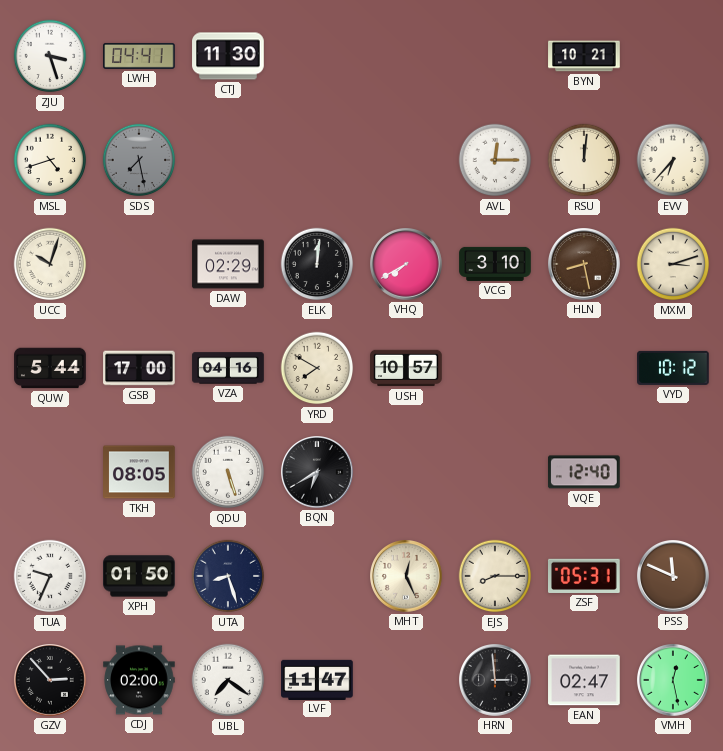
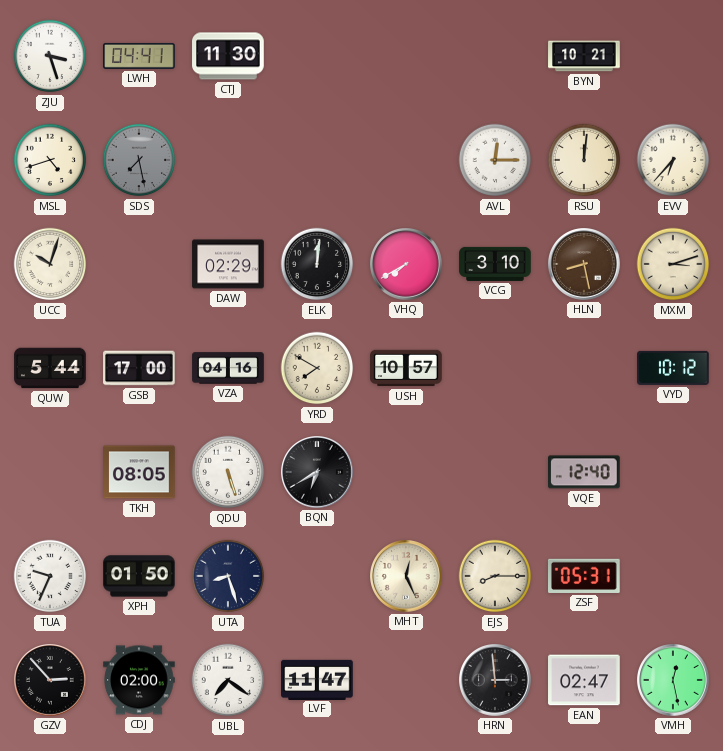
PSS: 11:49 -> none
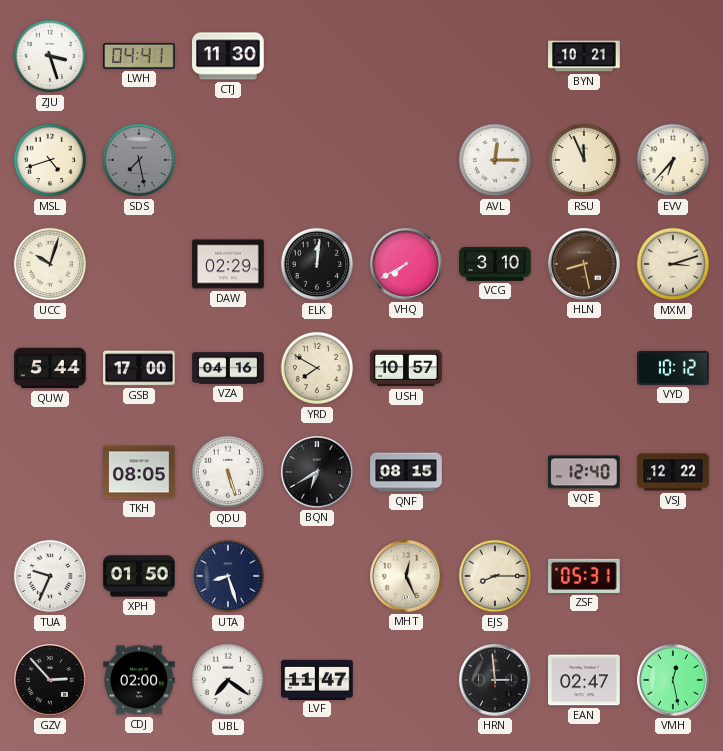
RSU: 12:01 -> 11:56
QNF: none -> 08:15
VSJ: none -> 12:22
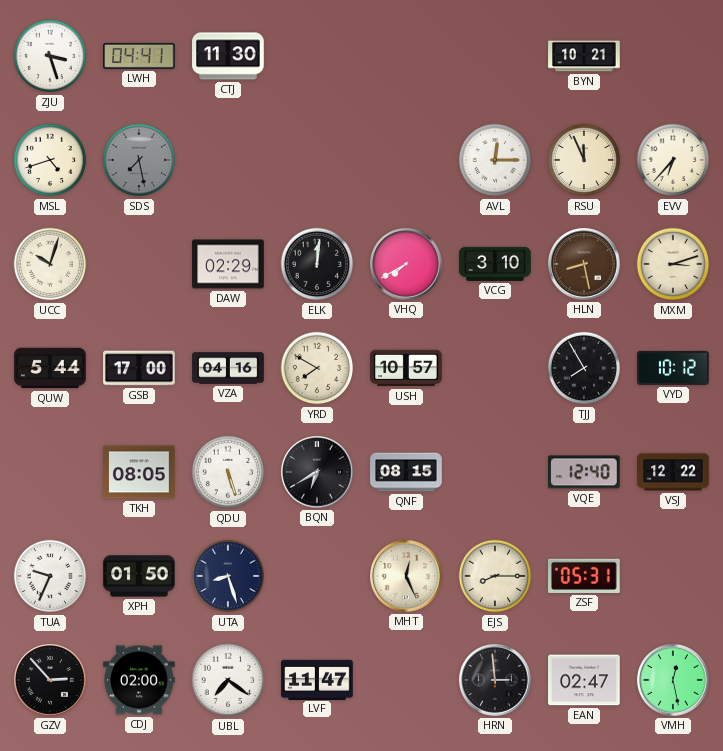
TJJ: none -> 7:55
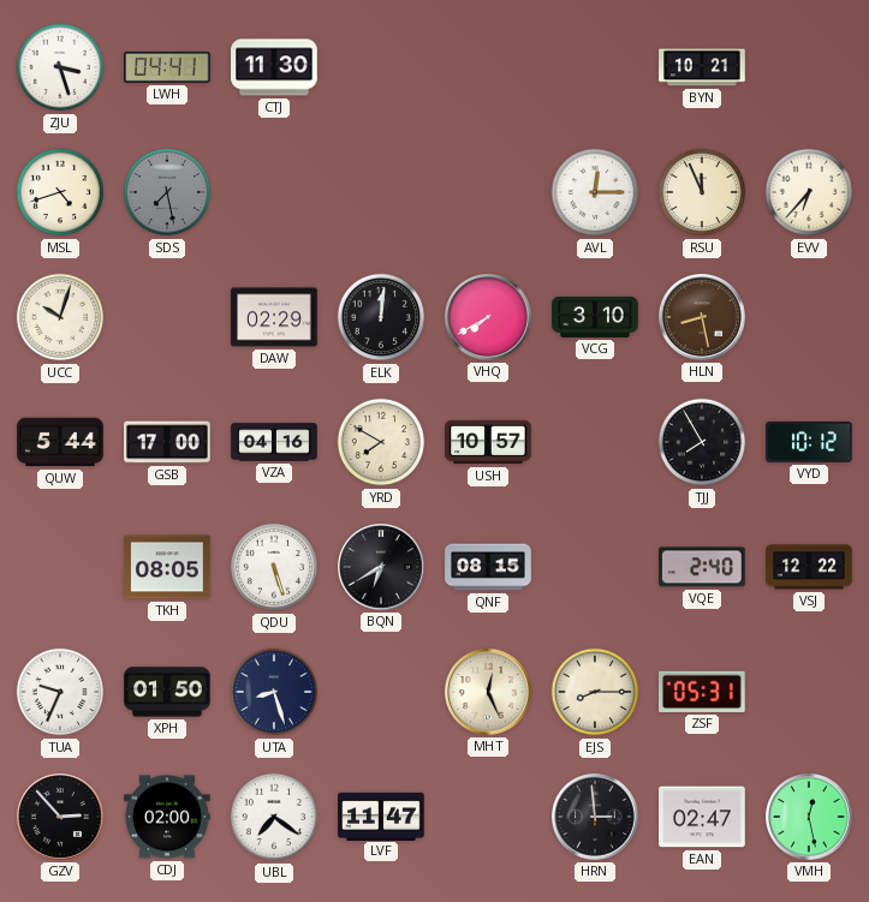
MXM: 3:12 -> none
VQE: 12:40 -> 2:40
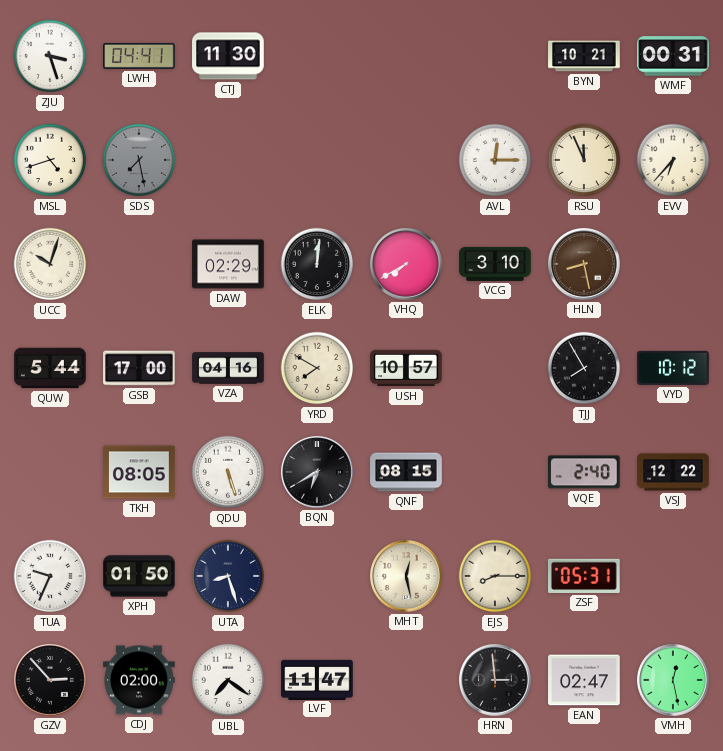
WMF: none -> 00:31
MHT: 12:26 -> 12:28
